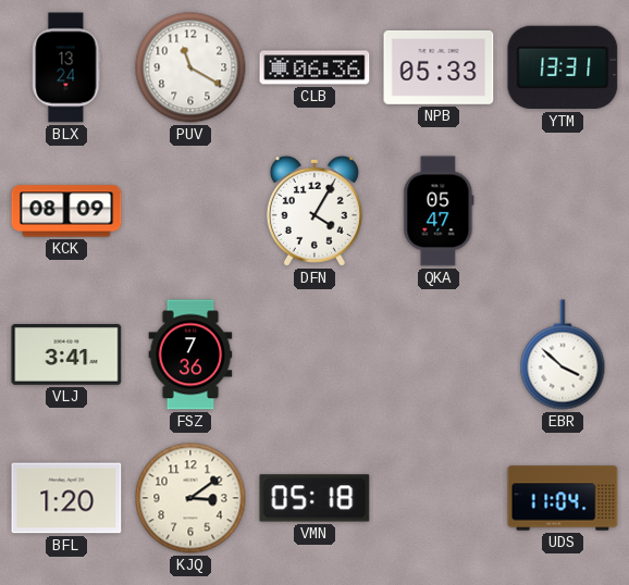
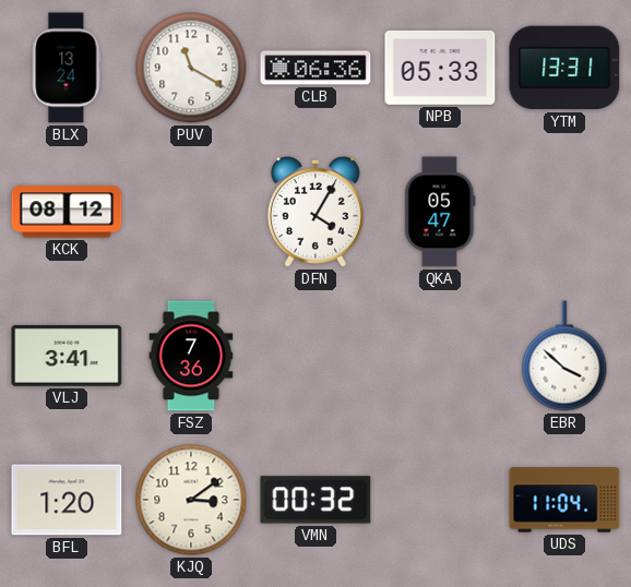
KCK: 08:09 -> 08:12
VMN: 05:18 -> 00:32
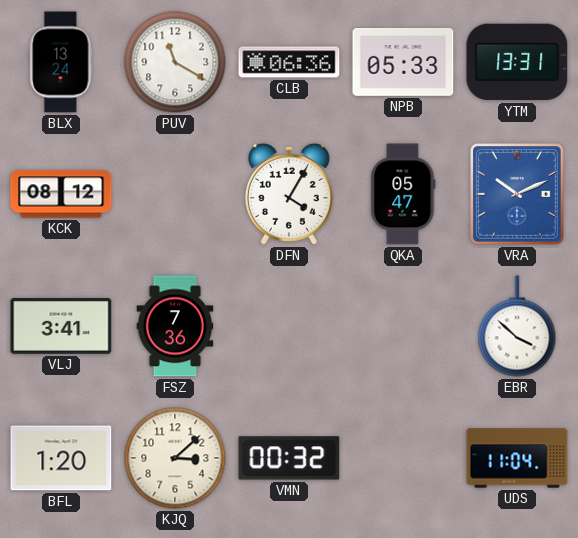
VRA: none -> 10:11
KJQ: 3:09 -> 3:08
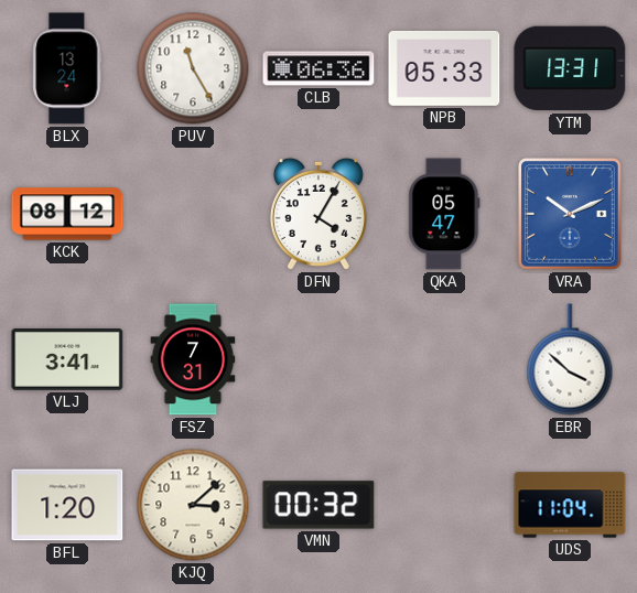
PUV: 11:20 -> 11:25
FSZ: 7:36 -> 7:31
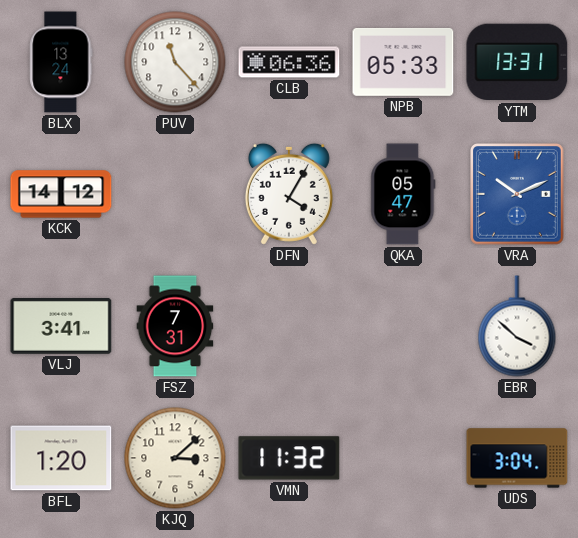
PUV: 11:25 -> 11:23
KCK: 08:12 -> 14:12
VMN: 00:32 -> 11:32
UDS: 11:04 -> 3:04
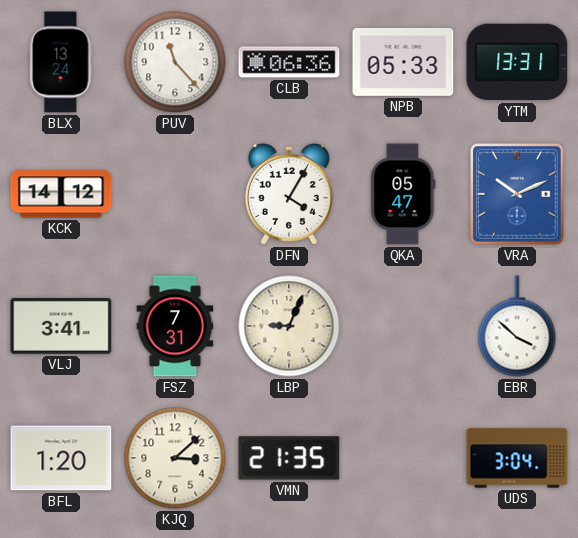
LBP: none -> 9:04
VMN: 11:32 -> 21:35
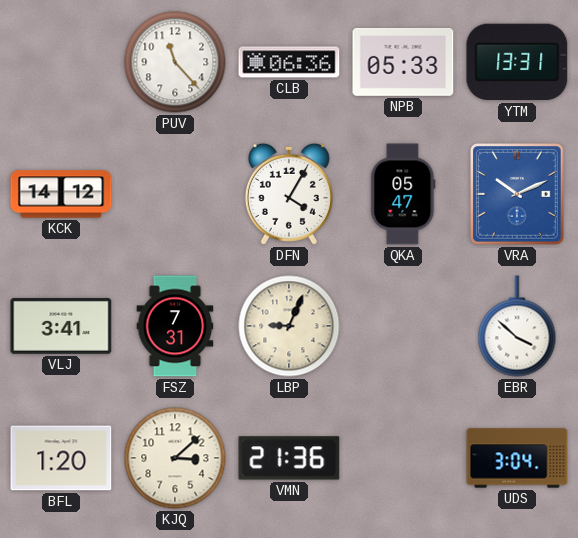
BLX: 13:24 -> none
VMN: 21:35 -> 21:36
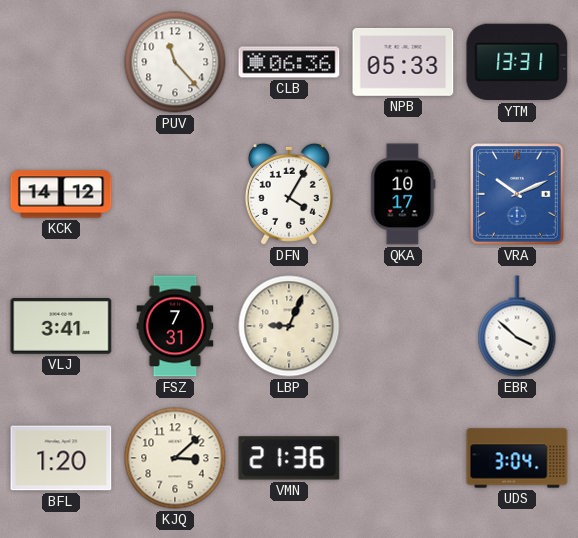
QKA: 05:47 -> 10:17
